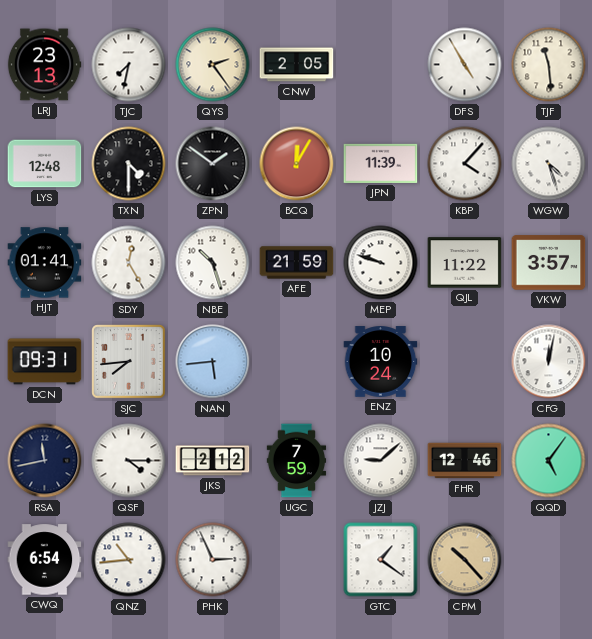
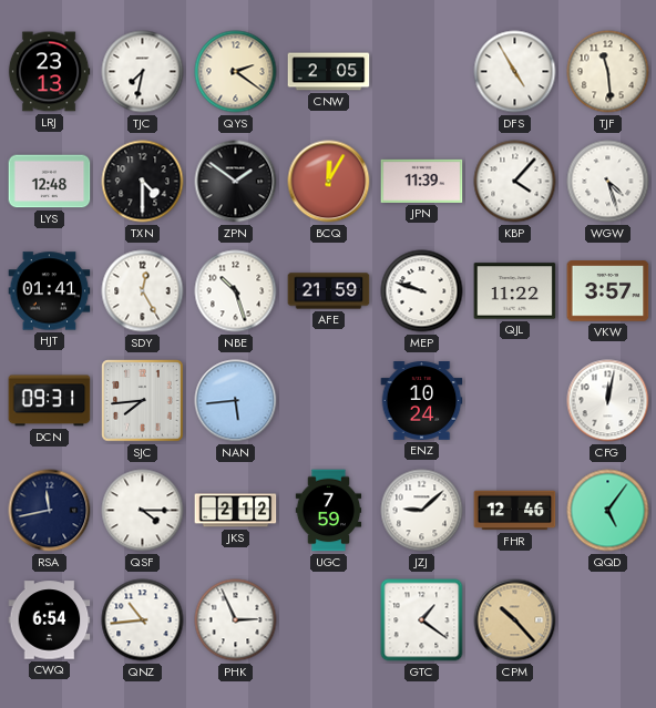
QYS: 2:24 -> 2:21
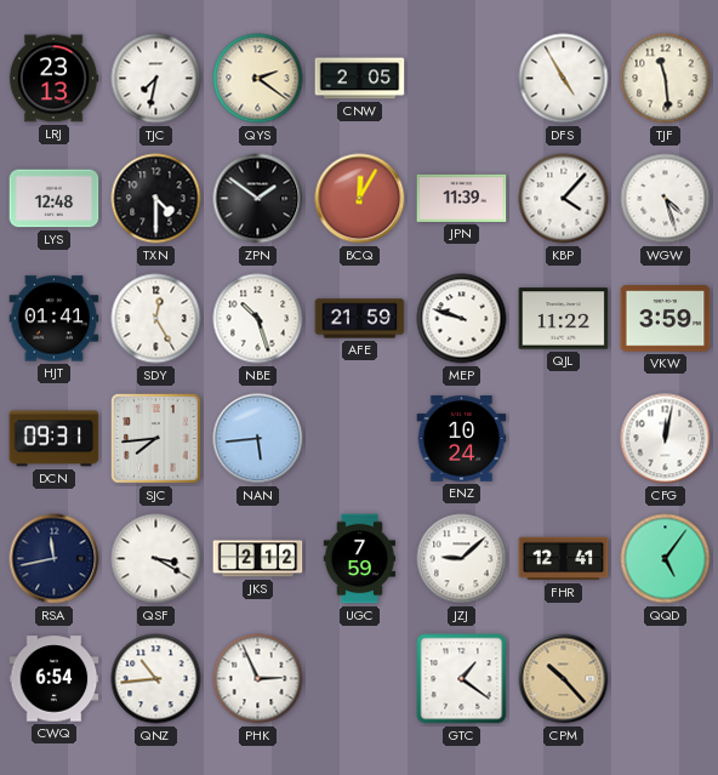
VKW: 3:57 -> 3:59
QSF: 4:15 -> 3:20
FHR: 12:46 -> 12:41
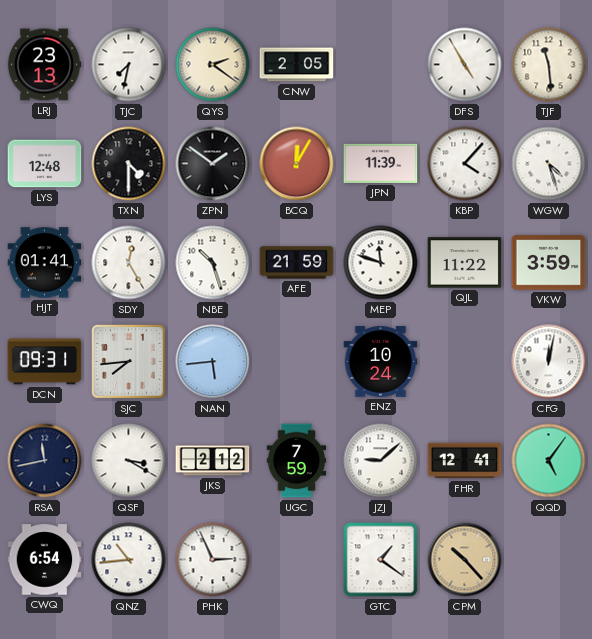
MEP: 9:48 -> 11:48
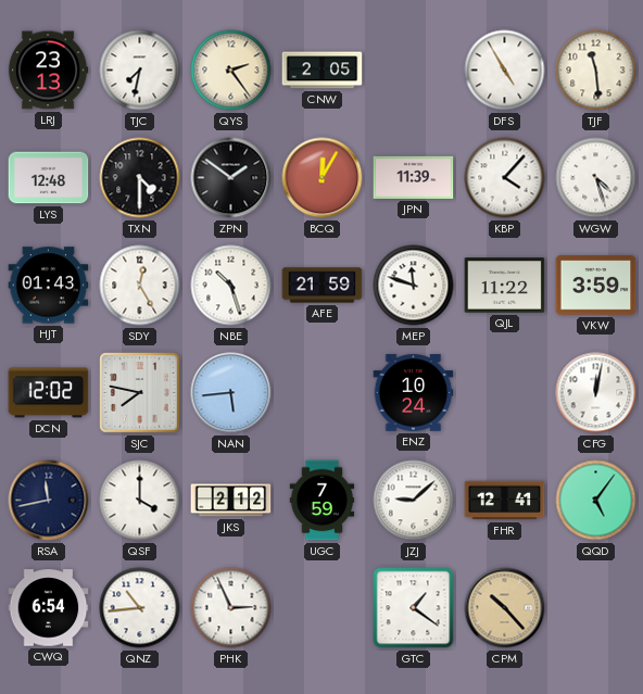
QYS: 2:21 -> 2:24
HJT: 01:41 -> 01:43
DCN: 09:31 -> 12:02
SJC: 7:44 -> 7:47
QSF: 3:20 -> 4:00
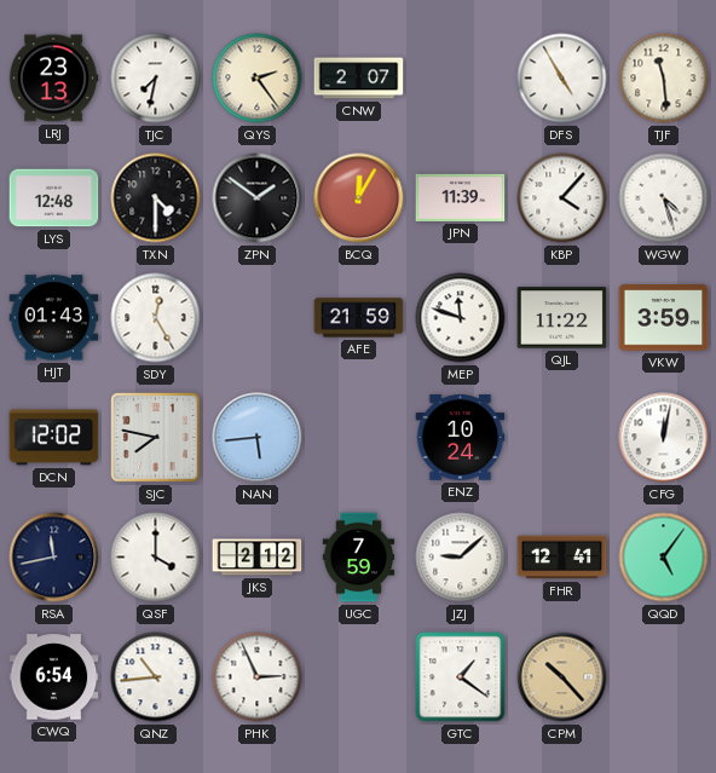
CNW: 2:05 -> 2:07
NBE: 10:27 -> none
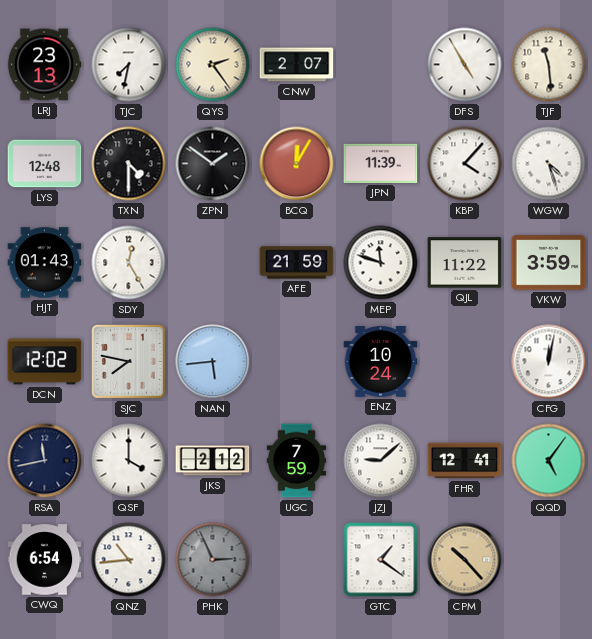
PHK dial: white -> grey
